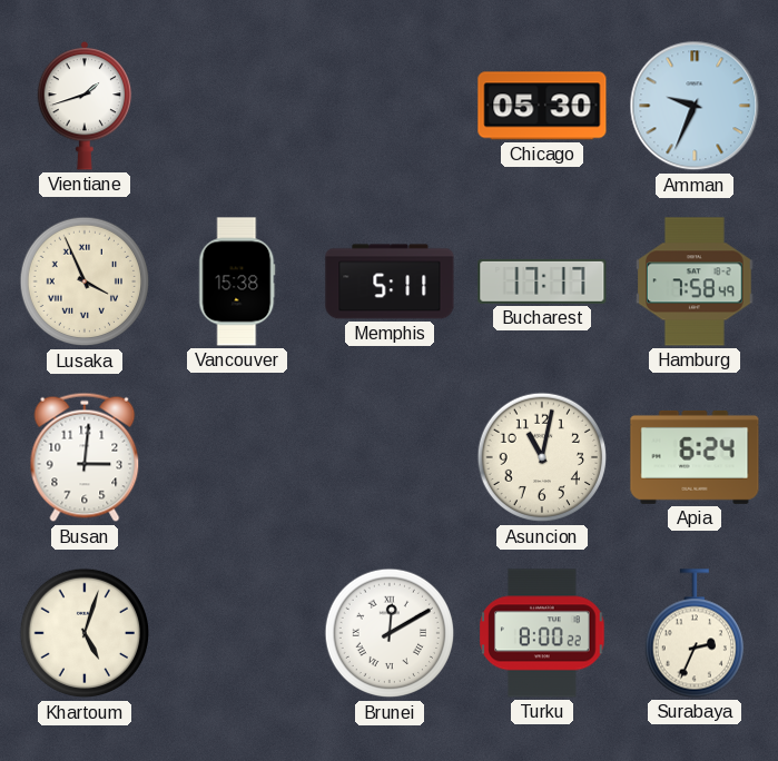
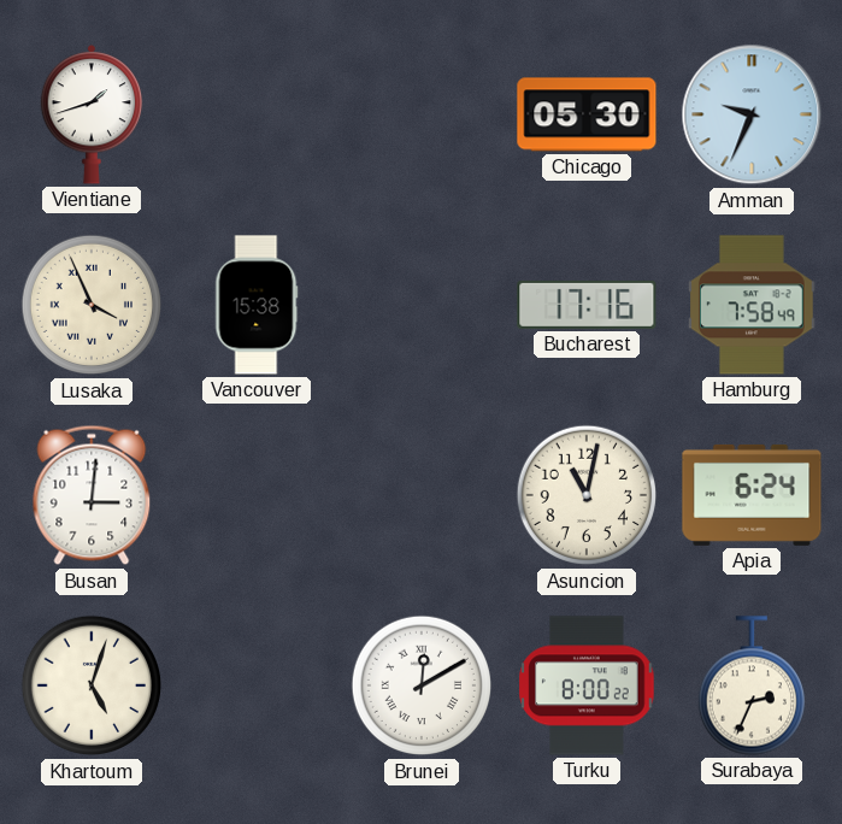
Memphis: 5:11 -> none
Bucharest: 17:17 -> 17:16
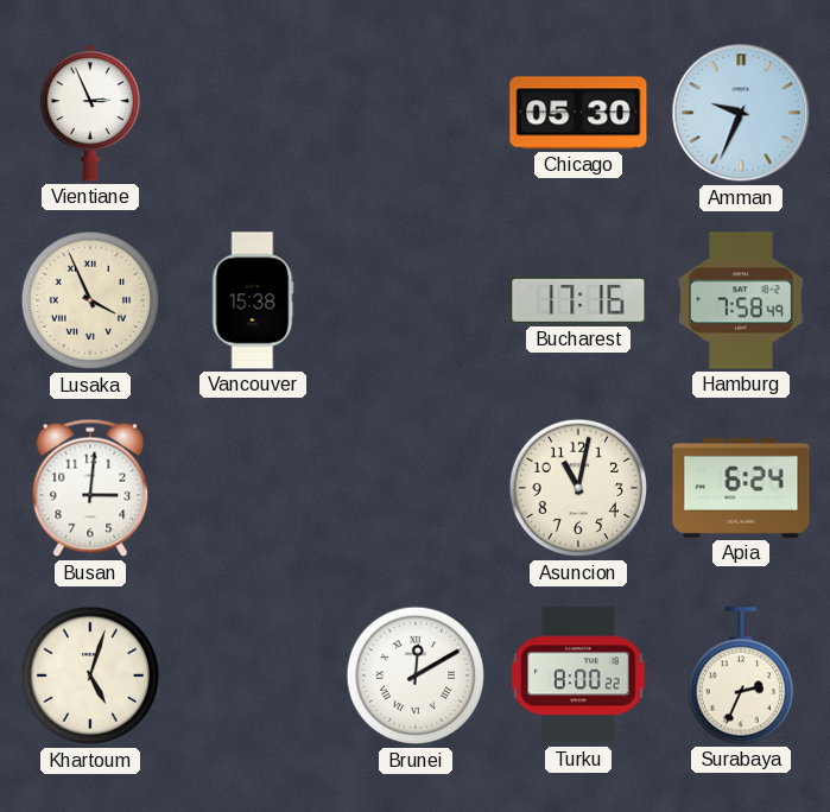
Vientiane: 1:42 -> 2:56
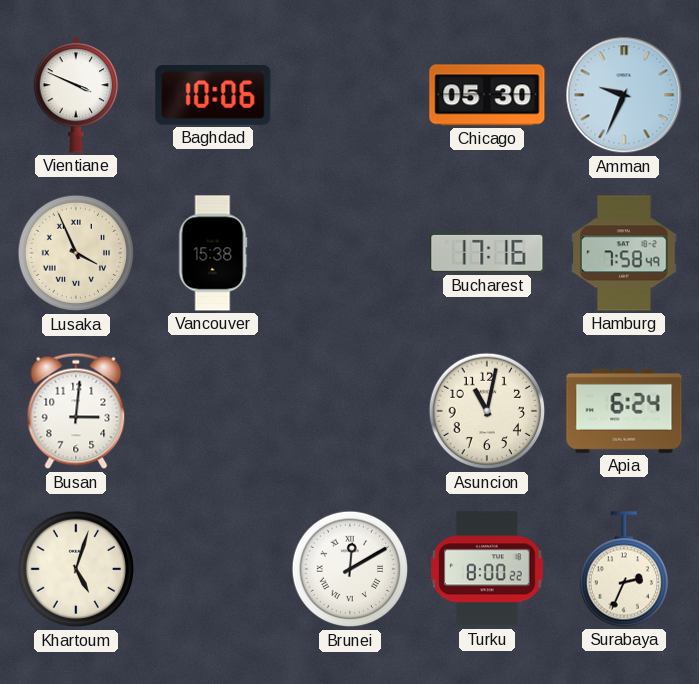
Vientiane: 2:56 -> 3:49
Baghdad: none -> 10:06
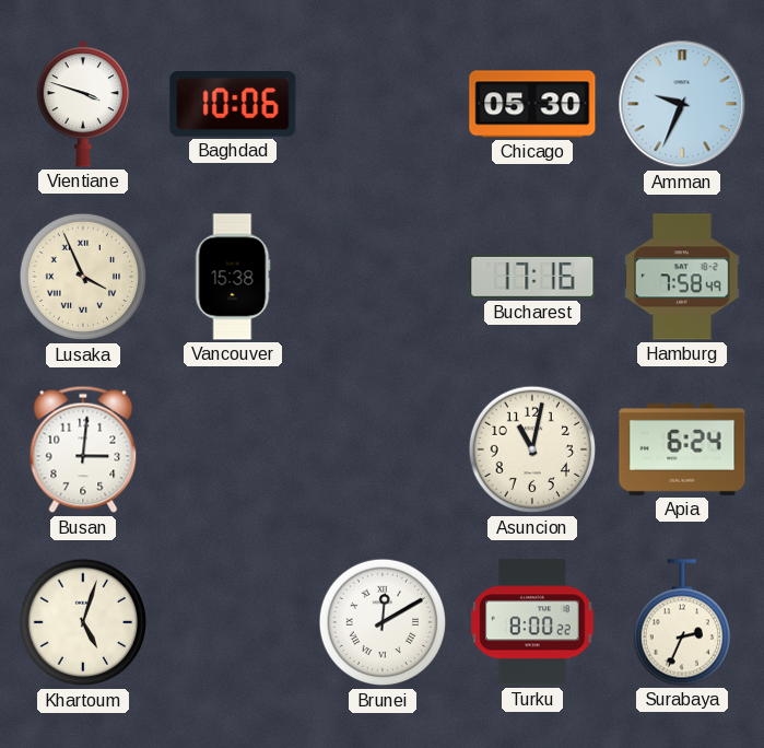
Vientiane: 3:49 -> 3:48
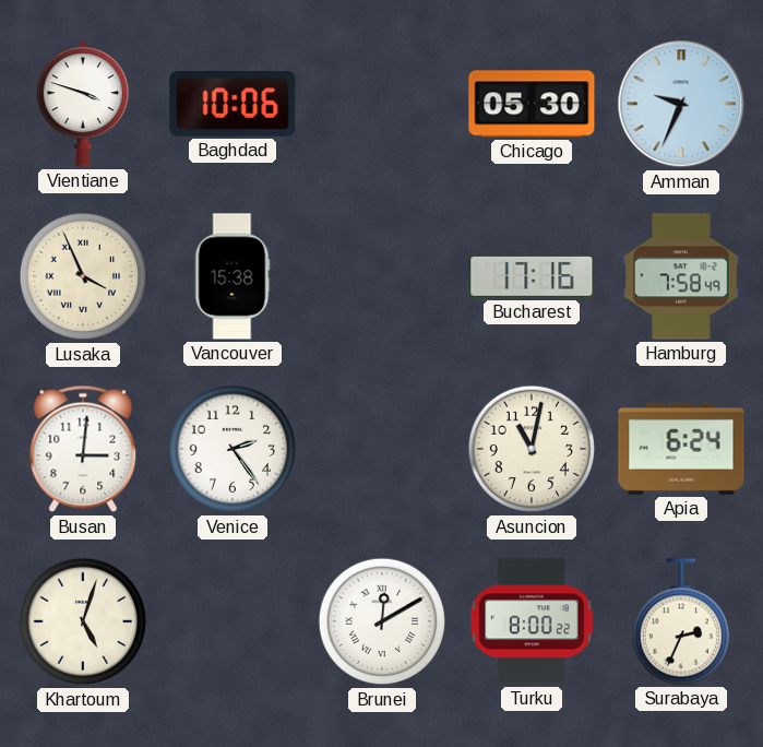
Venice: none -> 2:24
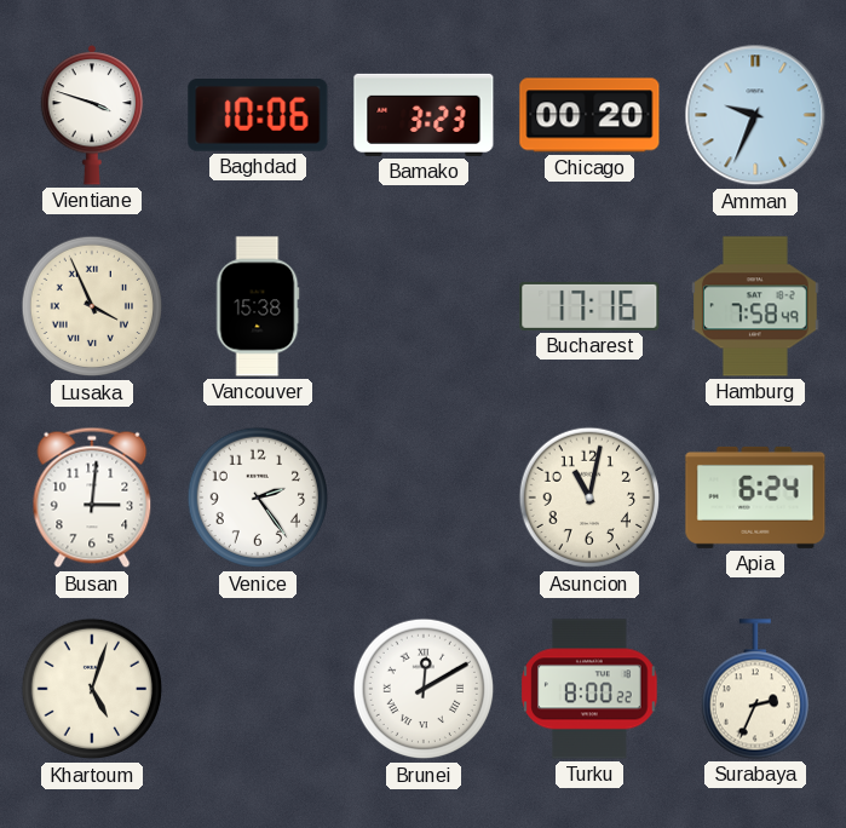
Bamako: none -> 3:23
Chicago: 05:30 -> 00:20
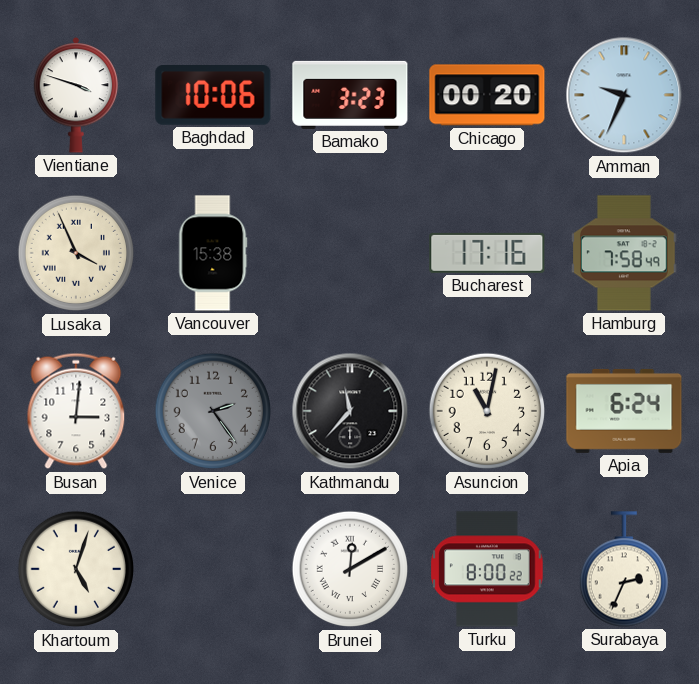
Venice dial: white -> grey
Kathmandu: none -> 11:37
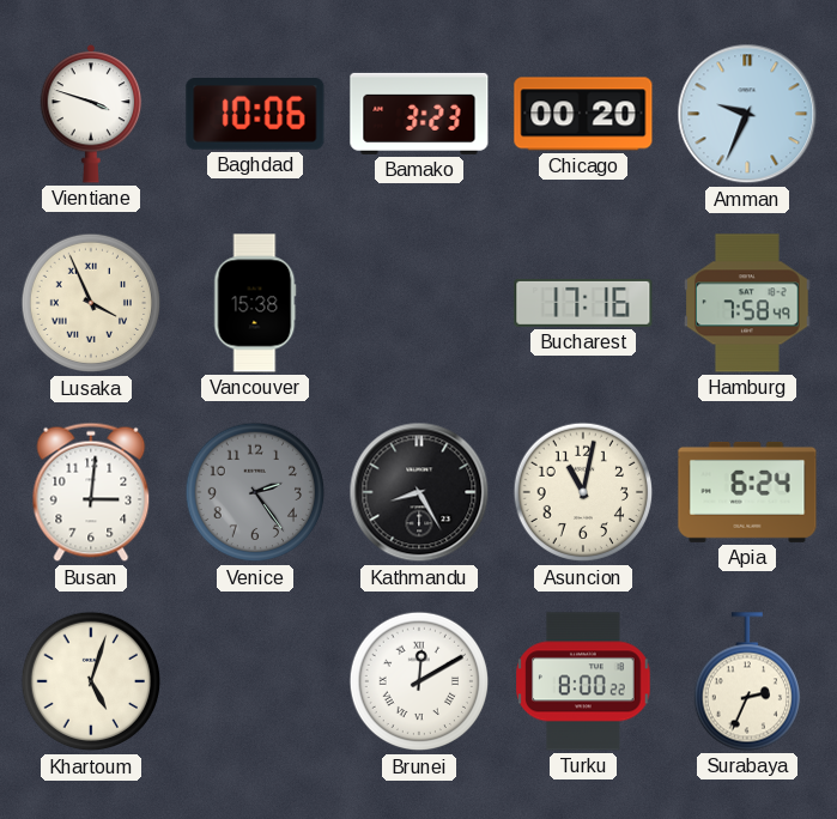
Kathmandu: 11:37 -> 8:25
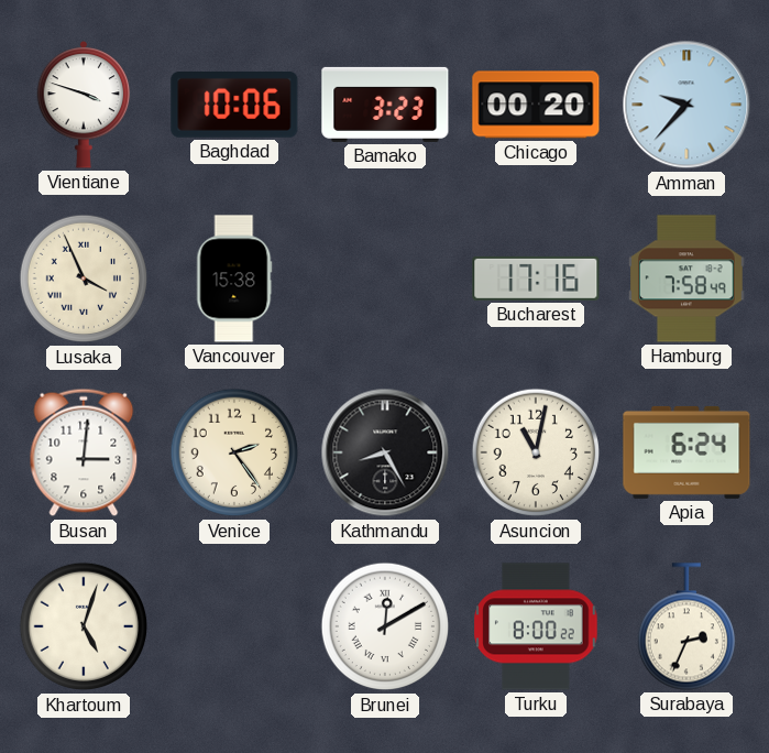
Amman: 9:34 -> 9:37
Venice dial: grey -> cream
